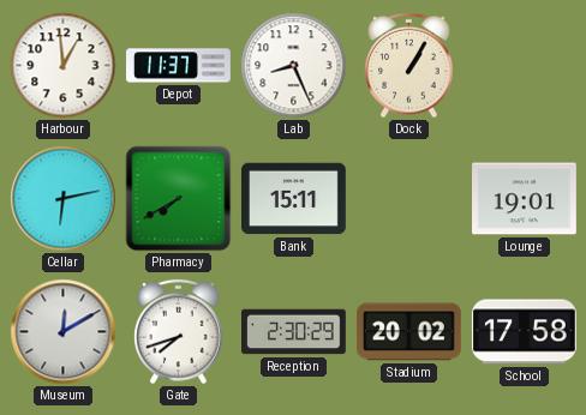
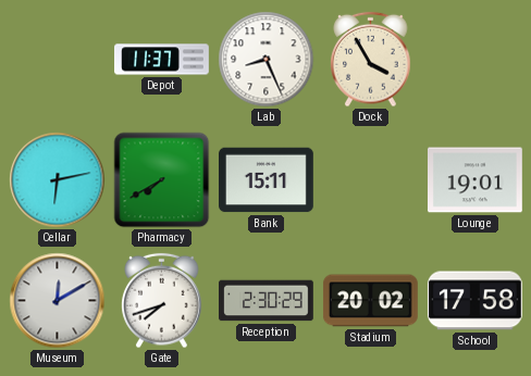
Harbour: 12:59 -> none
Dock: 1:05 -> 3:55
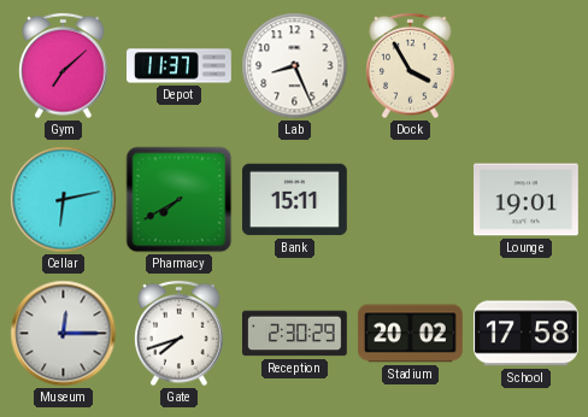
Gym: none -> 7:08
Museum: 12:10 -> 12:15
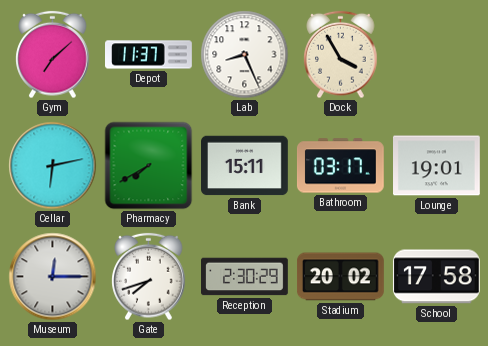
Bathroom: none -> 03:17
